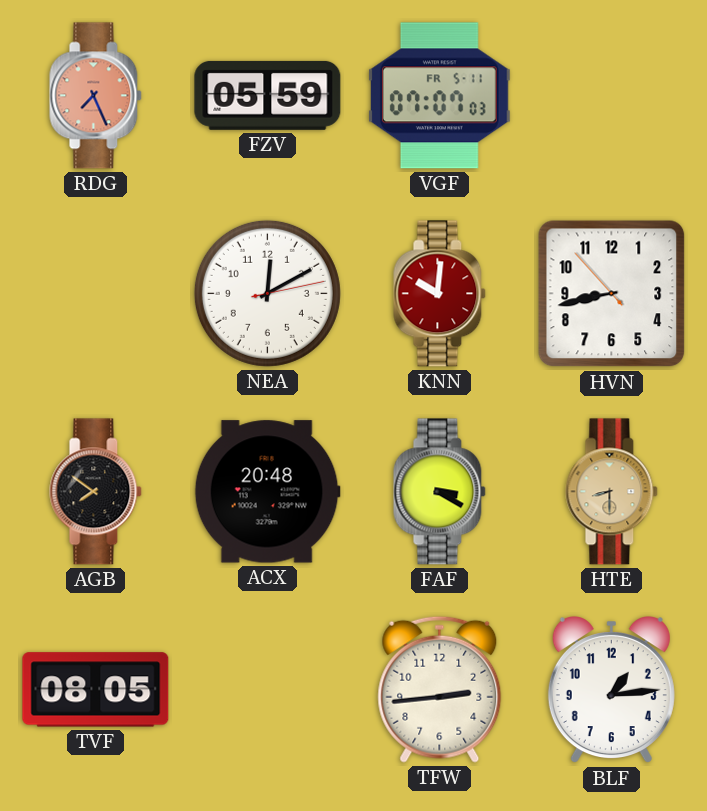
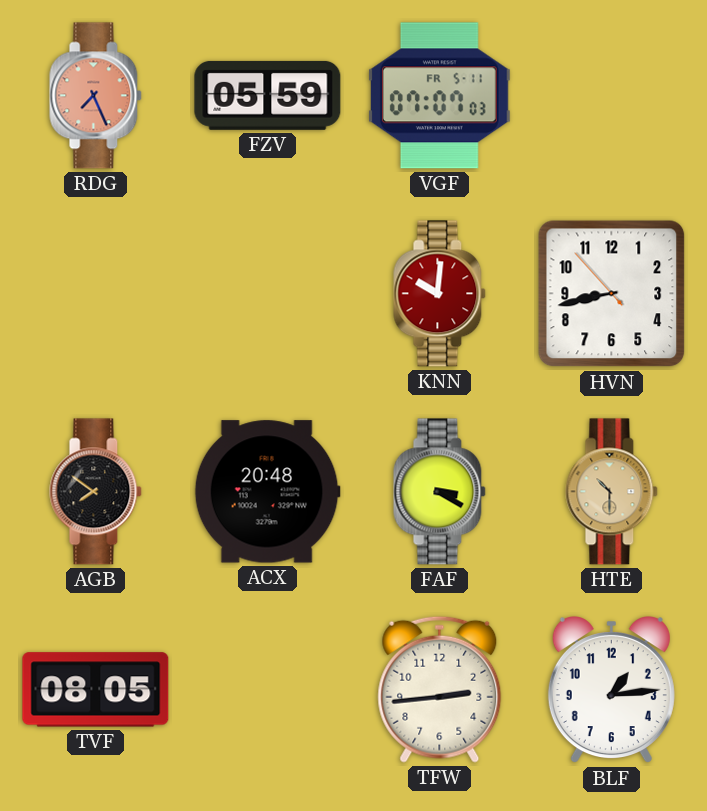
NEA: 12:10 -> none
HTE: 8:30 -> 10:30
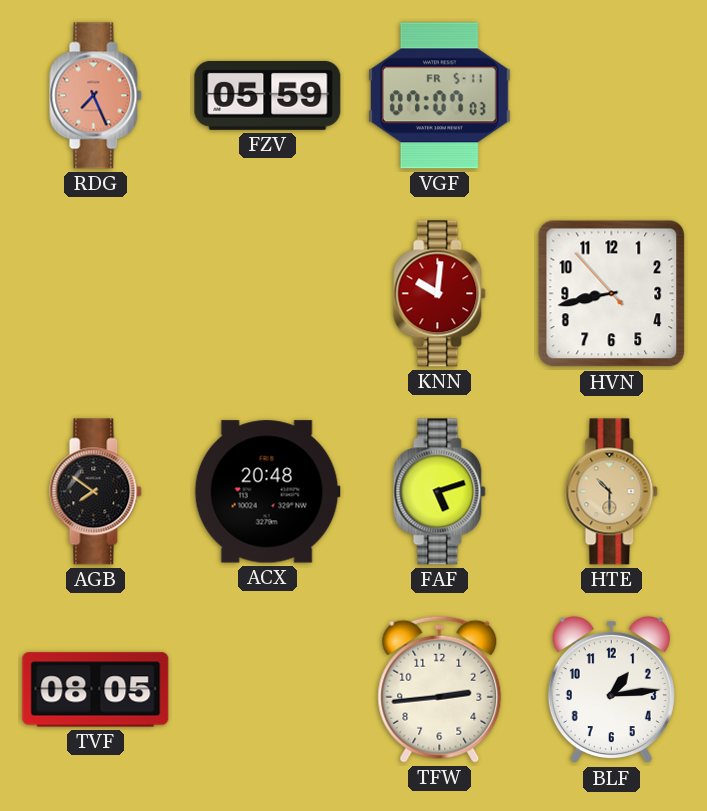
FAF: 3:20 -> 5:12
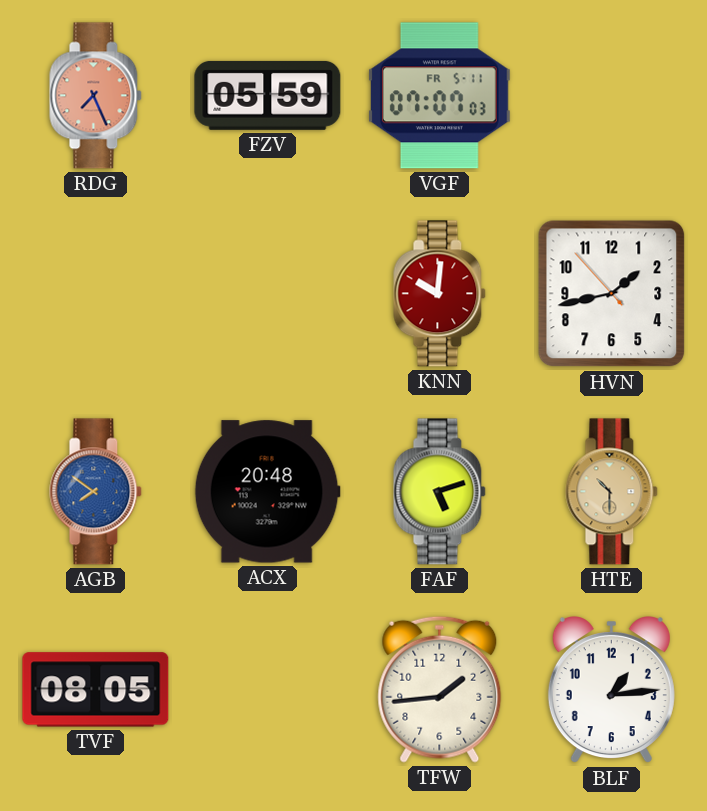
HVN: 8:42 -> 1:42
AGB dial: black -> blue
TFW: 2:44 -> 1:44
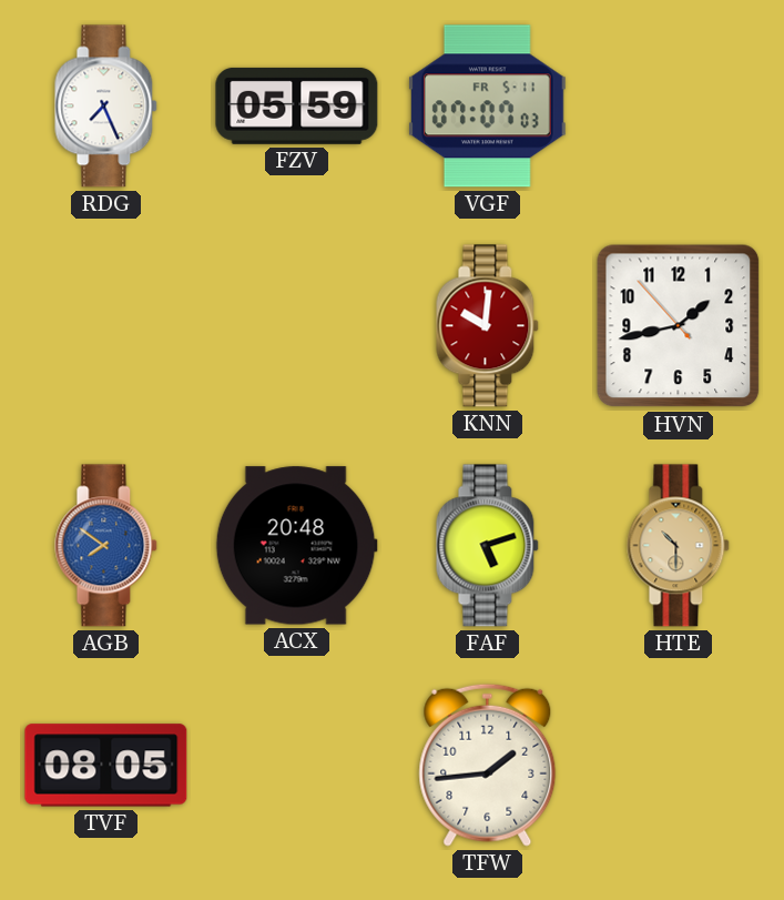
RDG dial: salmon -> white
BLF: 1:14 -> none
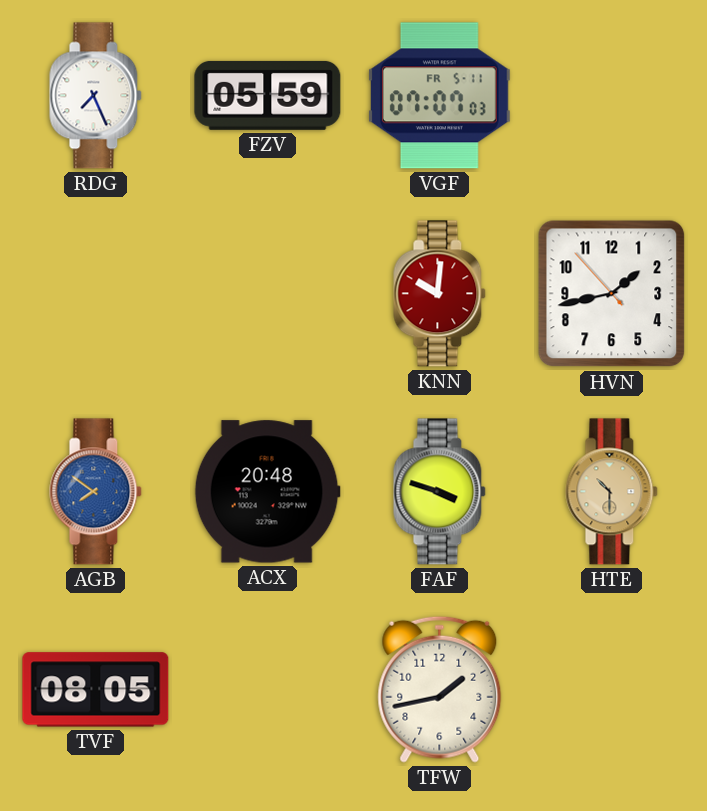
FAF: 5:12 -> 3:48
TFW: 1:44 -> 1:43
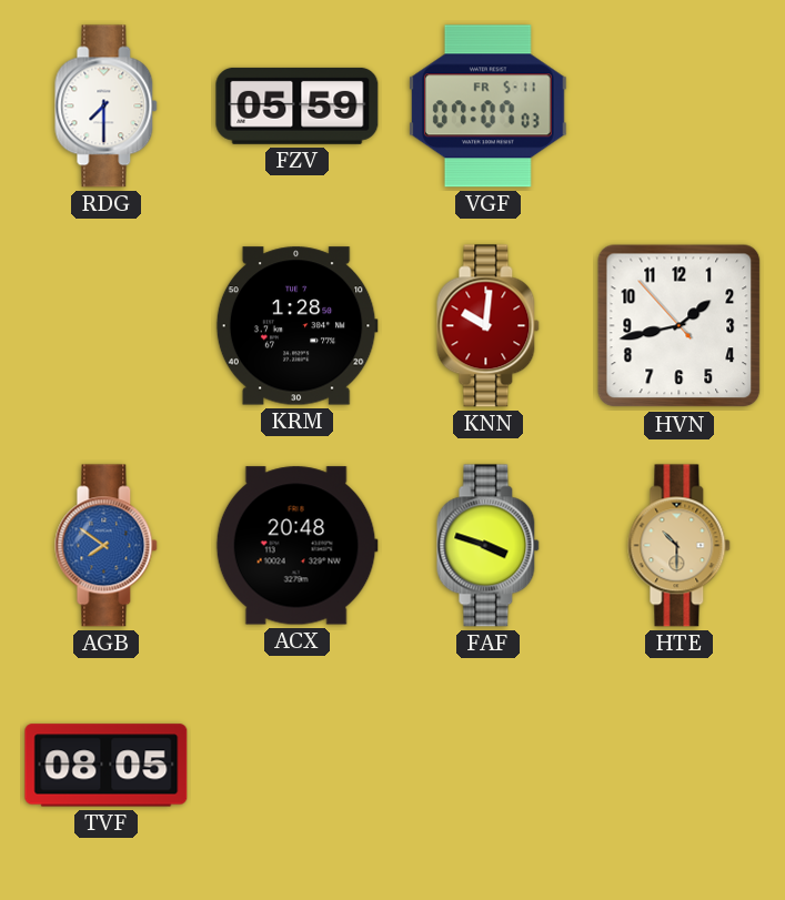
RDG: 7:26 -> 7:30
KRM: none -> 1:28
TFW: 1:43 -> none
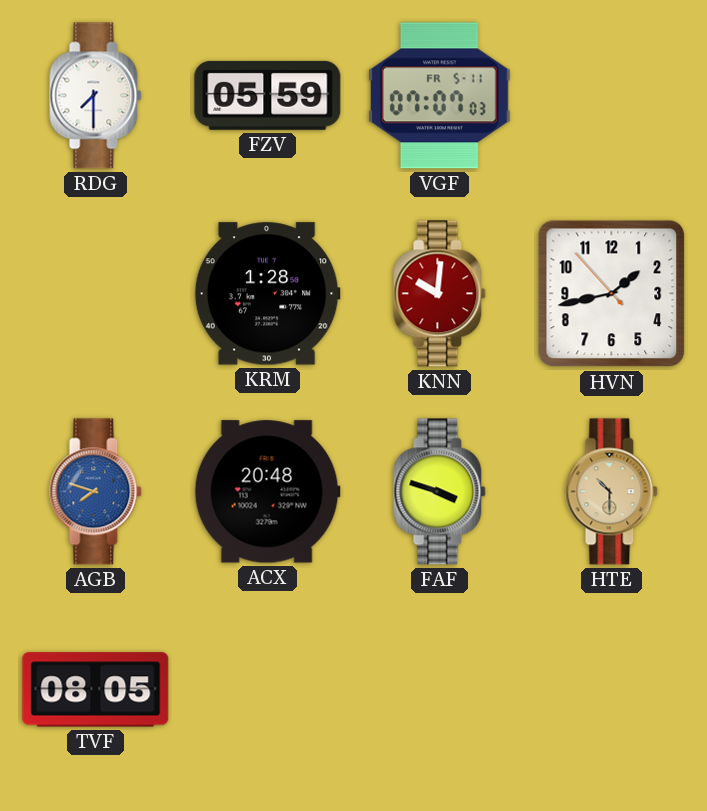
AGB: 7:51 -> 7:48
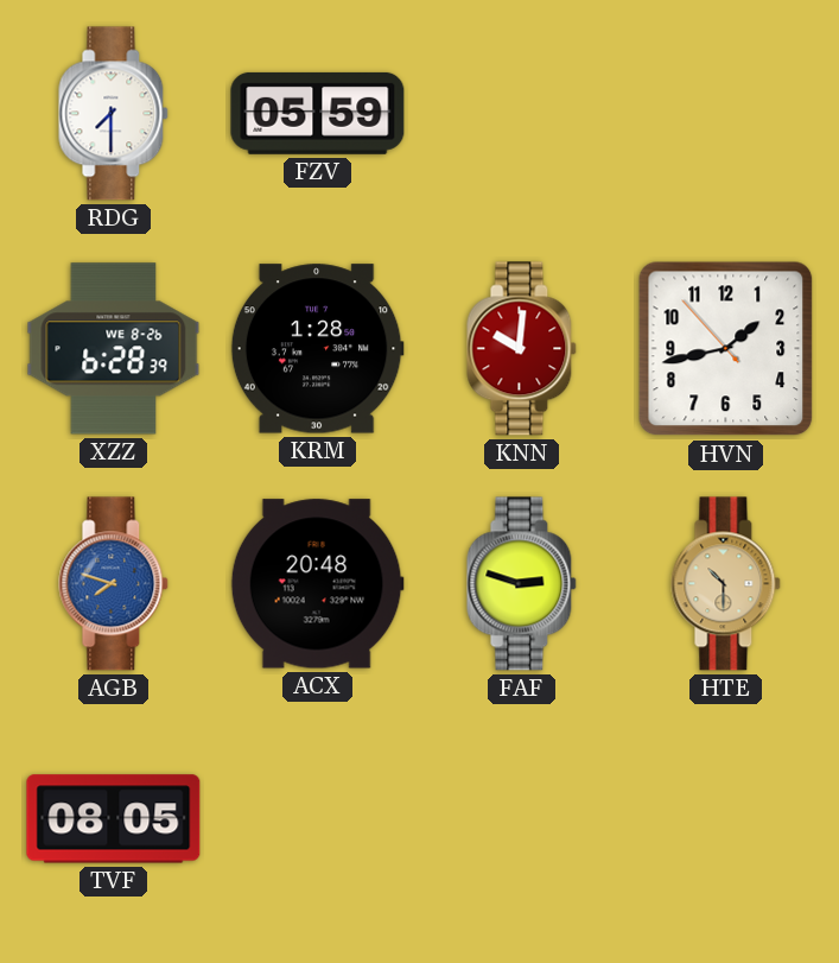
VGF: 07:07 -> none
XZZ: none -> 6:28
FAF: 3:48 -> 2:48
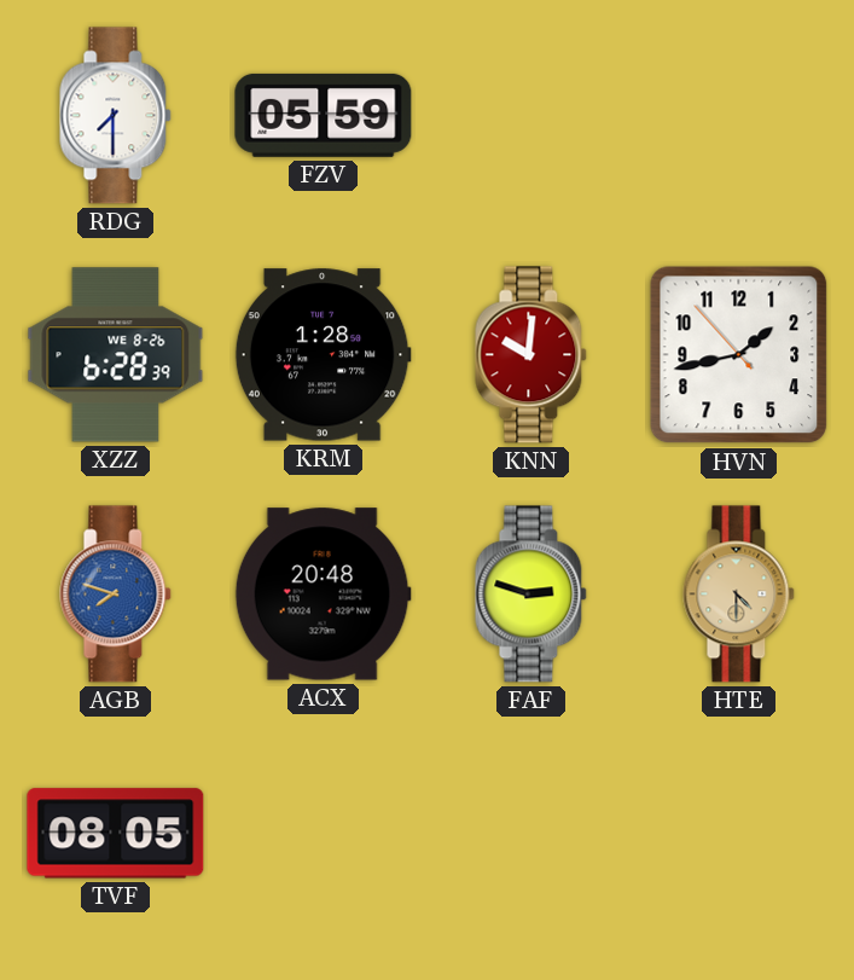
HTE: 10:30 -> 4:30
